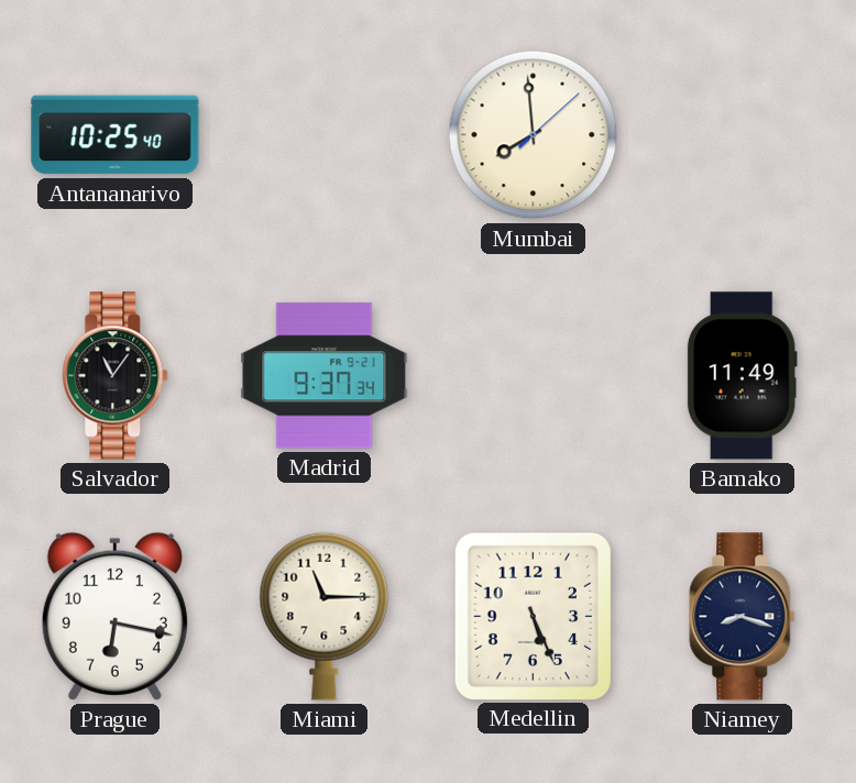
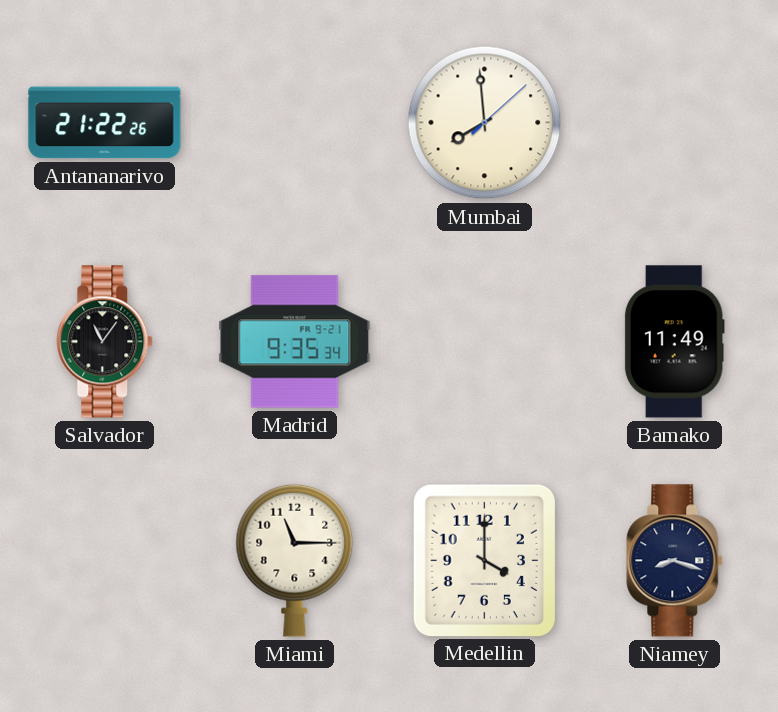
Antananarivo: 10:25 -> 21:22
Madrid: 9:37 -> 9:35
Prague: 6:17 -> none
Medellin: 5:26 -> 4:00
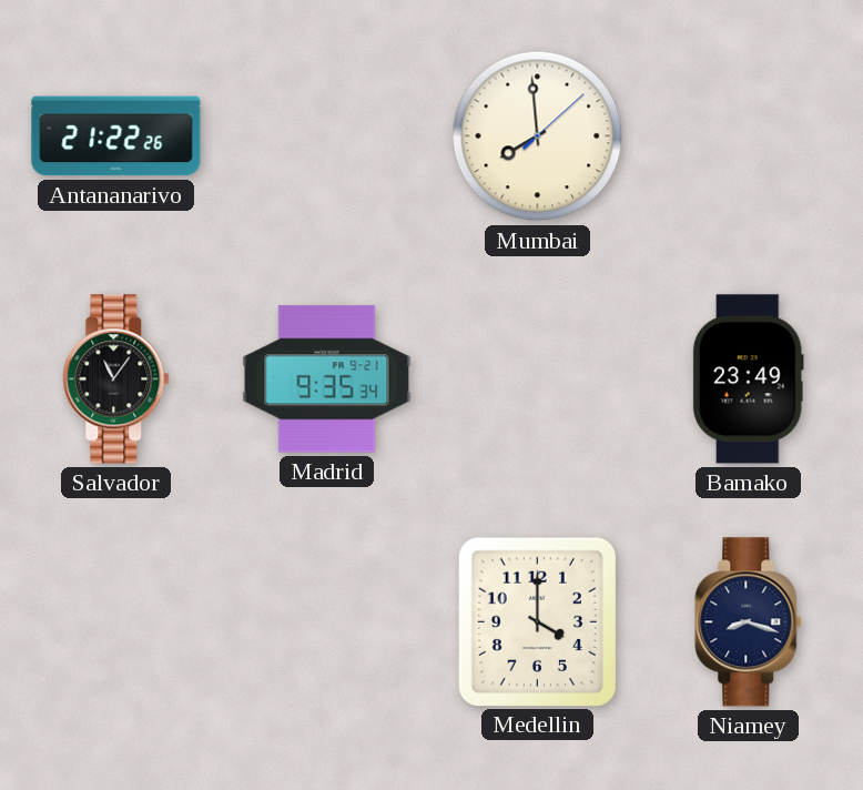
Bamako: 11:49 -> 23:49
Miami: 11:15 -> none
